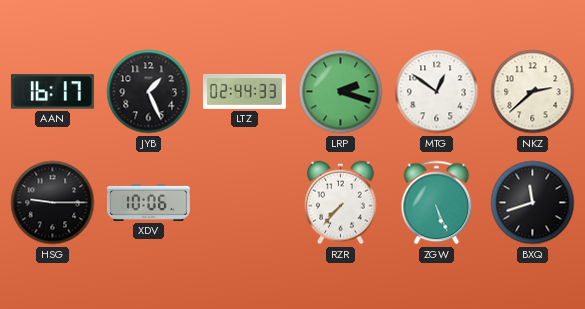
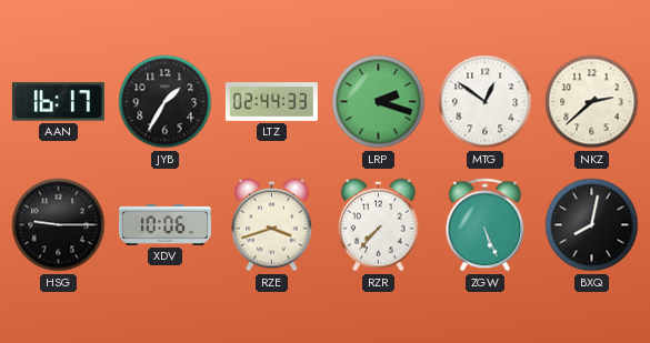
JYB: 1:26 -> 1:35
RZE: none -> 3:42
BXQ: 11:42 -> 8:02
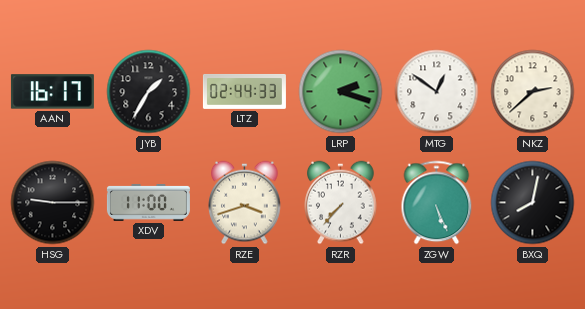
XDV: 10:06 -> 11:00
